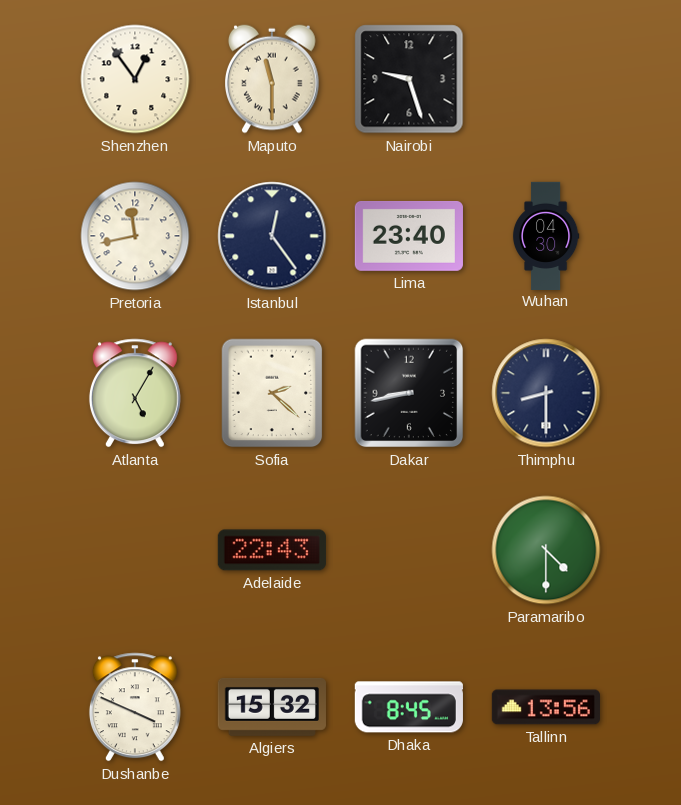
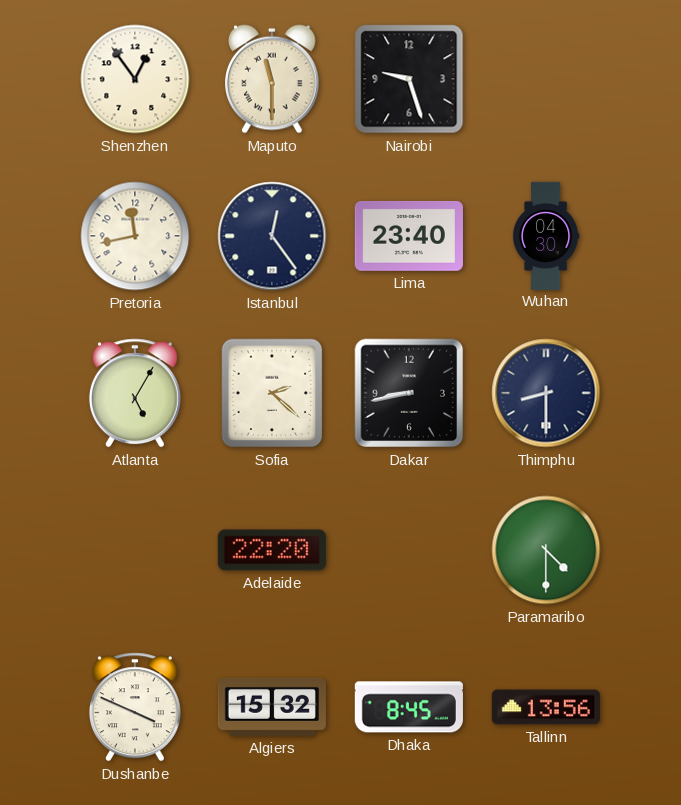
Adelaide: 22:43 -> 22:20
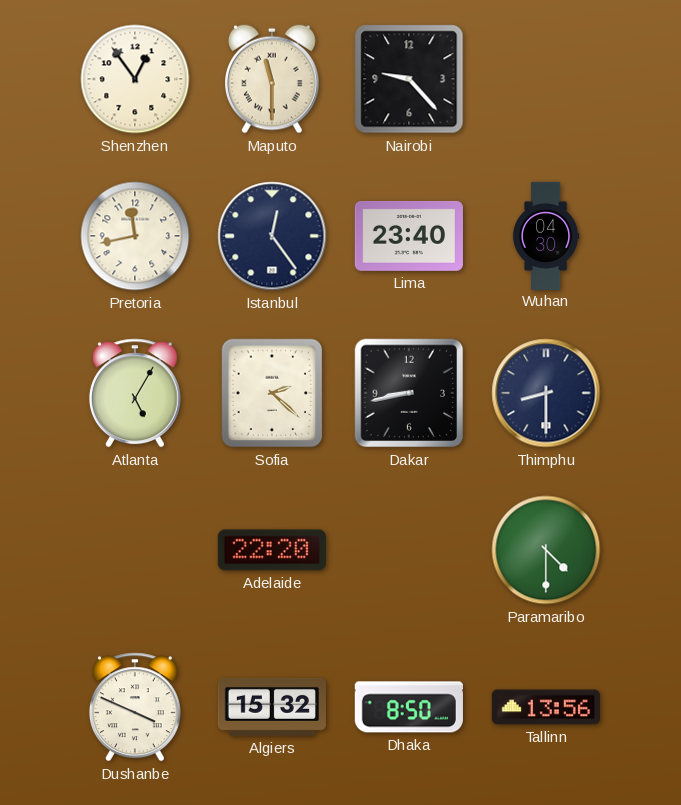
Nairobi: 9:27 -> 9:23
Dhaka: 8:45 -> 8:50
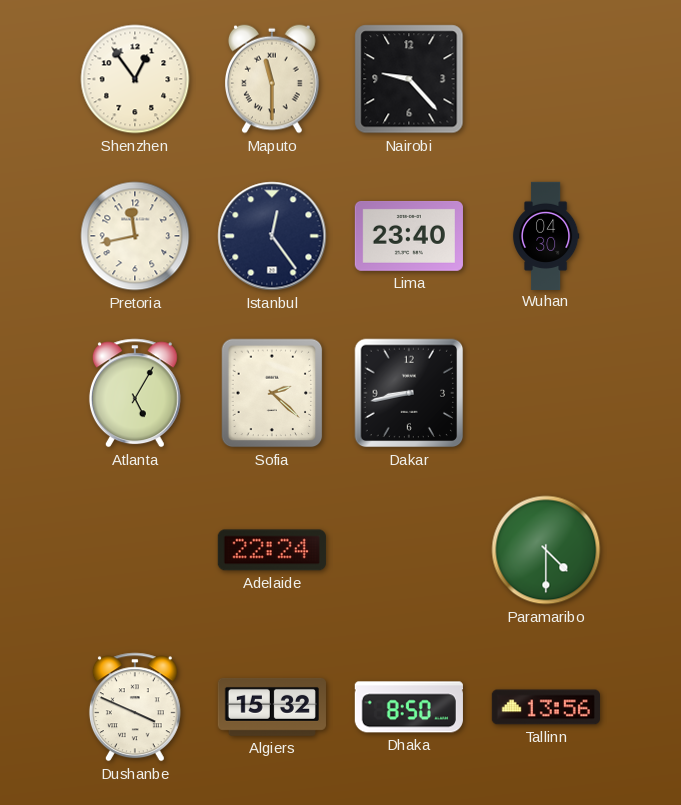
Thimphu: 8:30 -> none
Adelaide: 22:20 -> 22:24
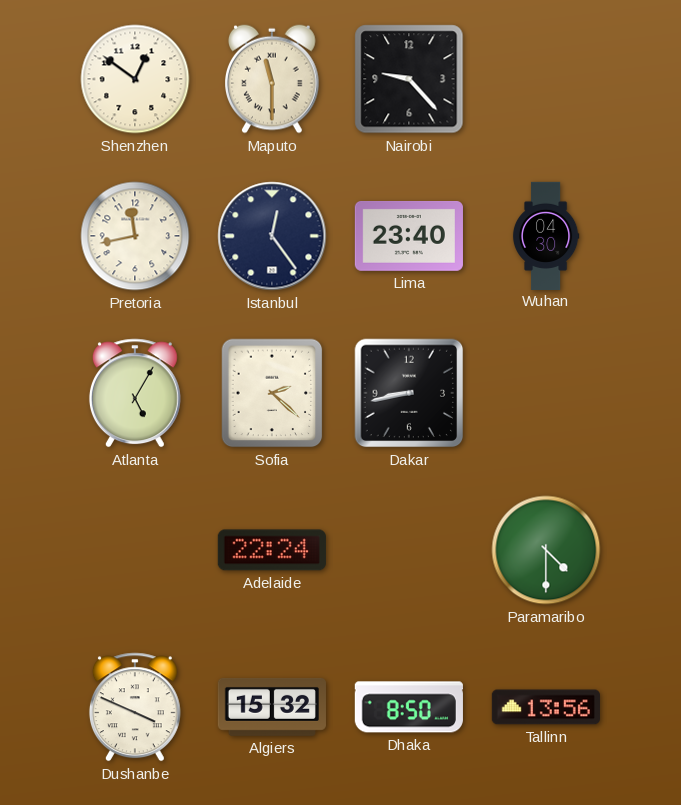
Shenzhen: 12:54 -> 12:51
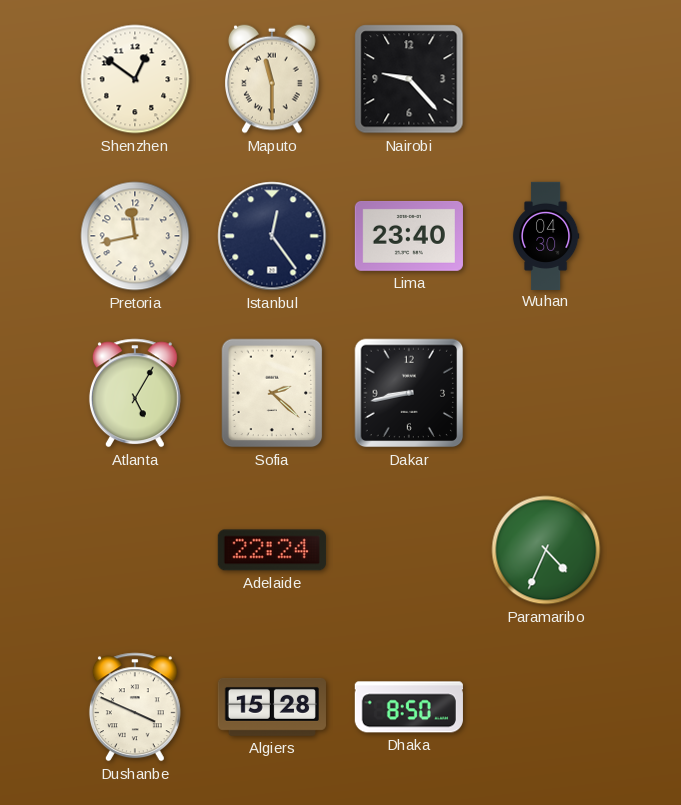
Paramaribo: 4:30 -> 4:34
Algiers: 15:32 -> 15:28
Tallinn: 13:56 -> none
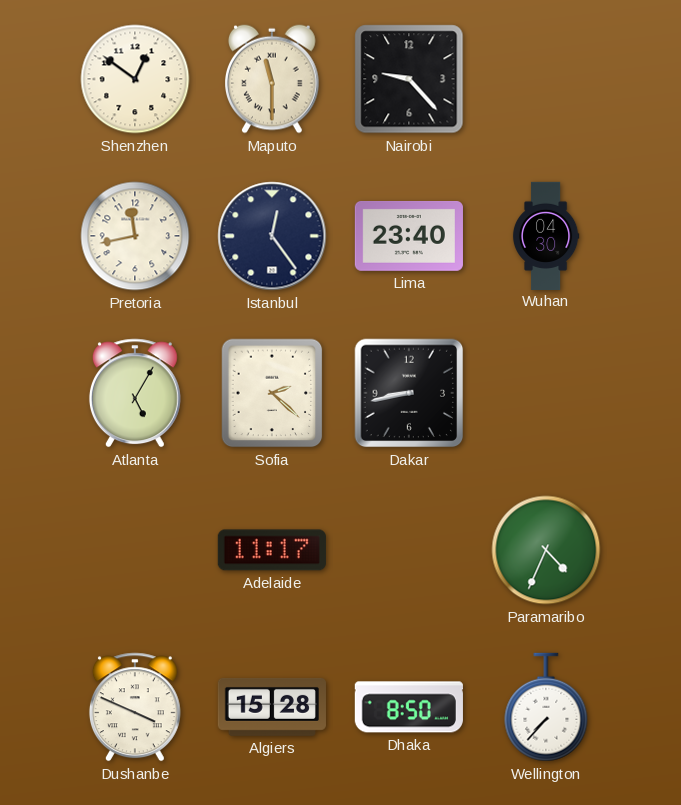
Adelaide: 22:24 -> 11:17
Wellington: none -> 7:37
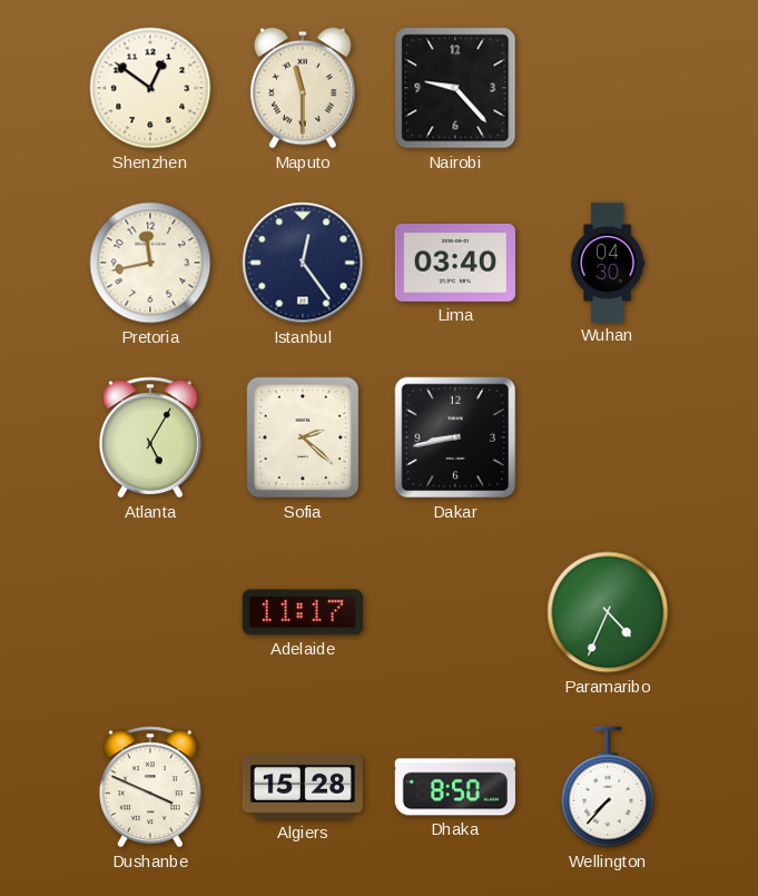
Lima: 23:40 -> 03:40
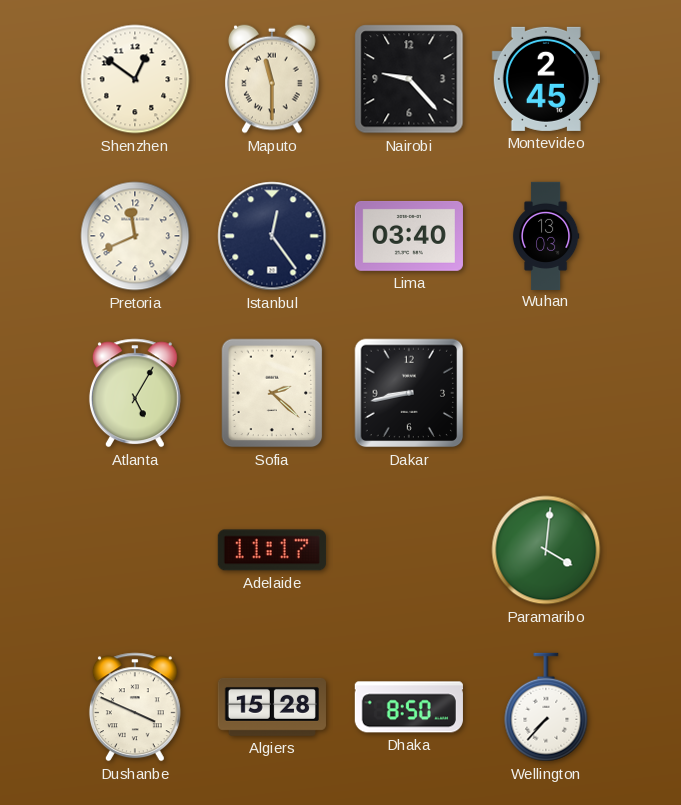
Montevideo: none -> 2:45
Pretoria: 11:43 -> 11:41
Wuhan: 04:30 -> 13:03
Paramaribo: 4:34 -> 4:01
